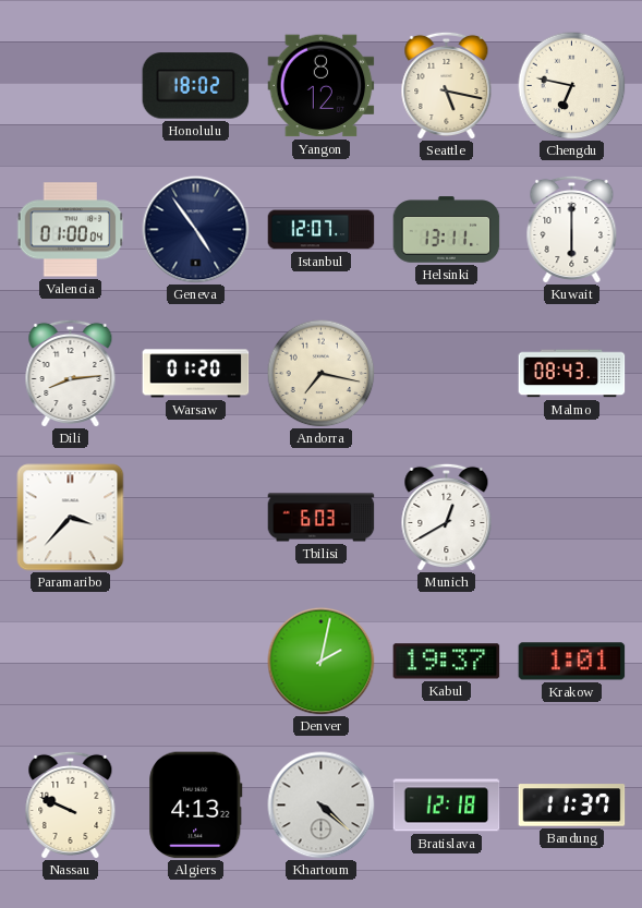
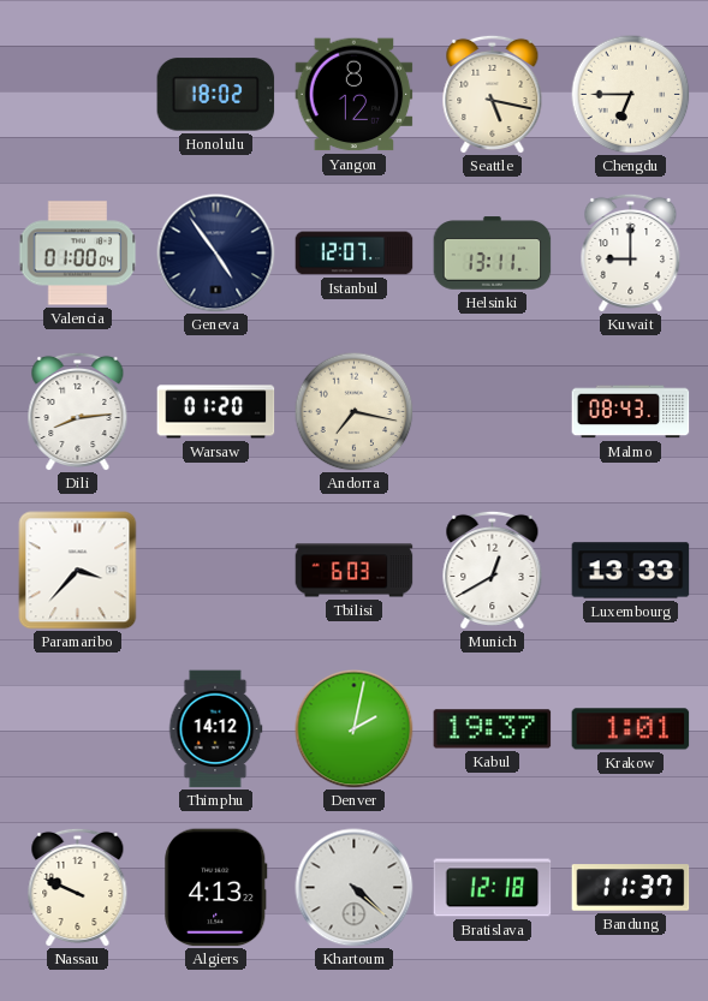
Chengdu: 6:47 -> 6:45
Kuwait: 6:00 -> 9:00
Luxembourg: none -> 13:33
Thimphu: none -> 14:12
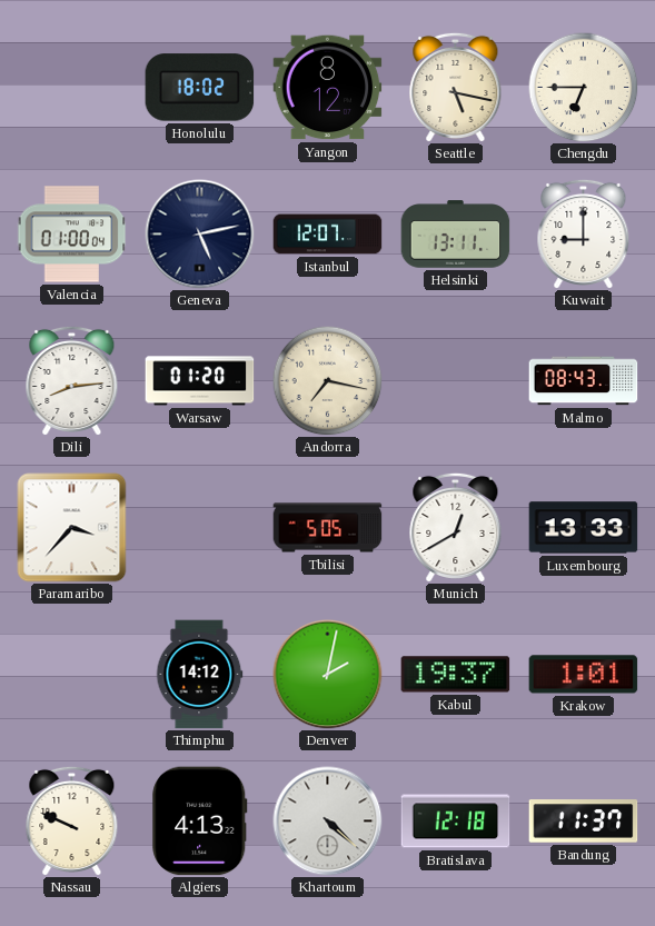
Geneva: 4:54 -> 5:13
Tbilisi: 6:03 -> 5:05
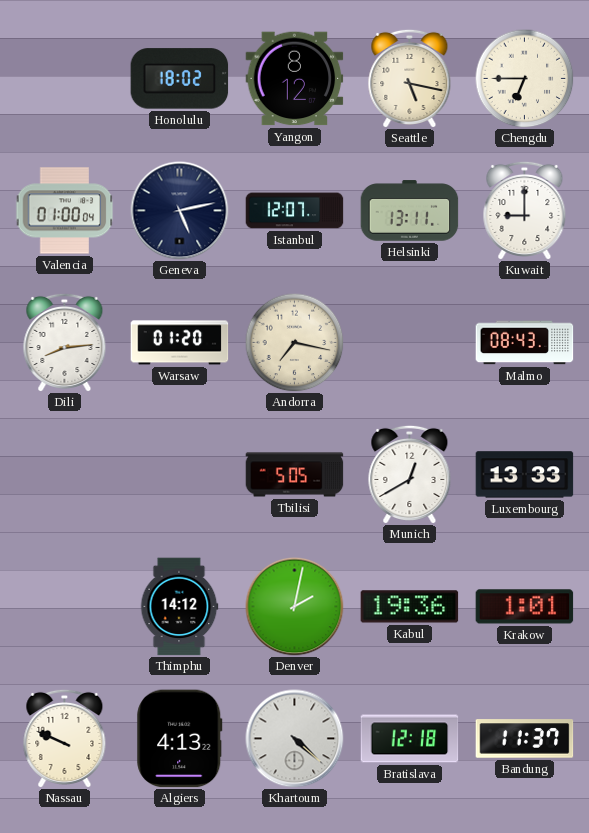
Paramaribo: 3:37 -> none
Kabul: 19:37 -> 19:36
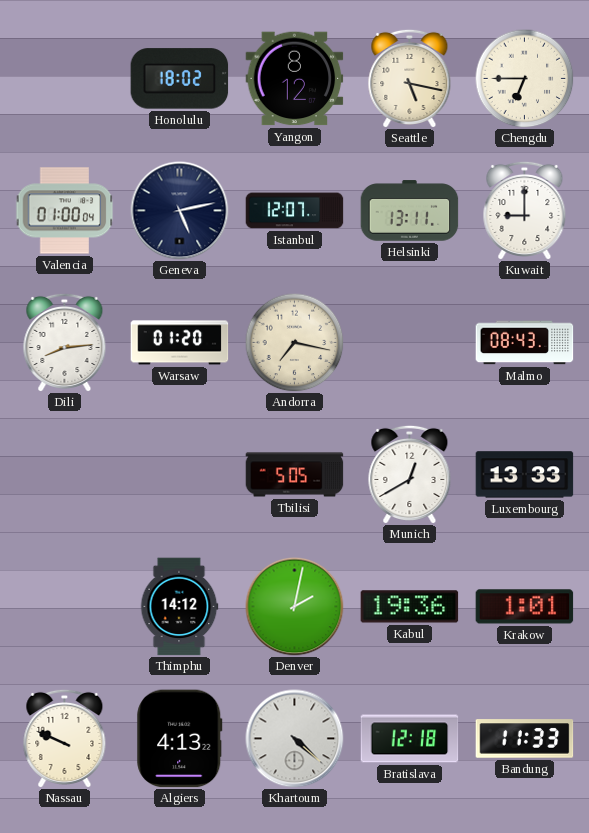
Bandung: 11:37 -> 11:33
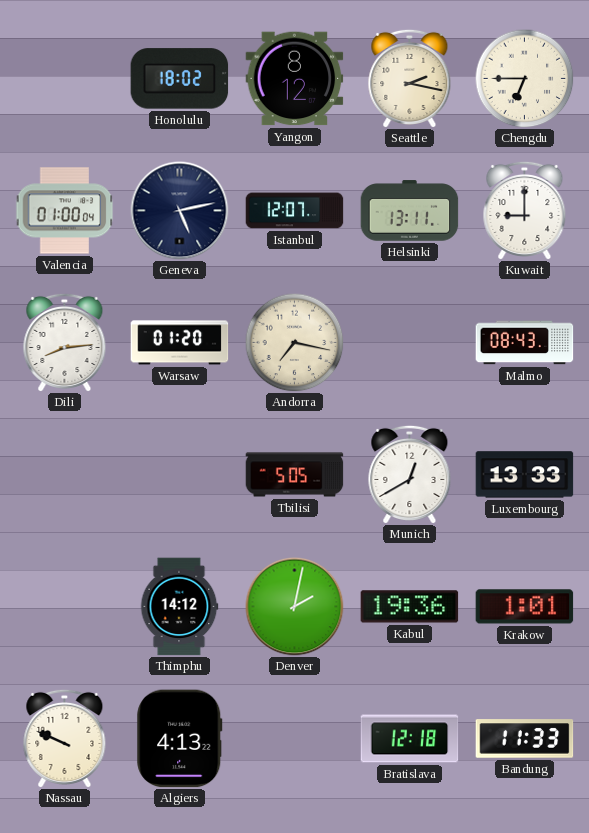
Seattle: 5:17 -> 2:17
Khartoum: 4:22 -> none
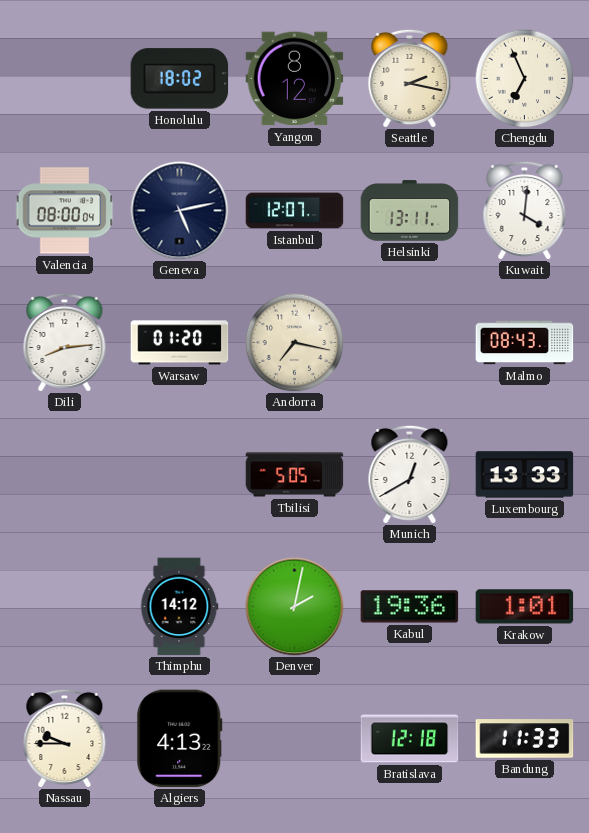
Chengdu: 6:45 -> 6:56
Valencia: 01:00 -> 08:00
Kuwait: 9:00 -> 4:01
Nassau: 9:49 -> 9:45
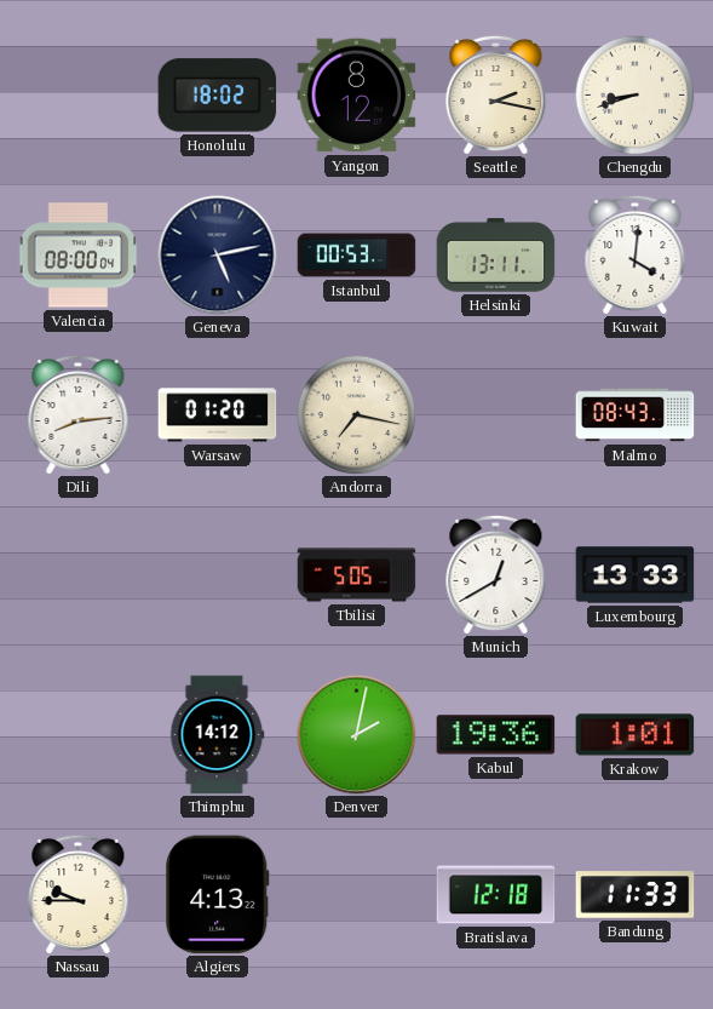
Chengdu: 6:56 -> 8:42
Istanbul: 12:07 -> 00:53
